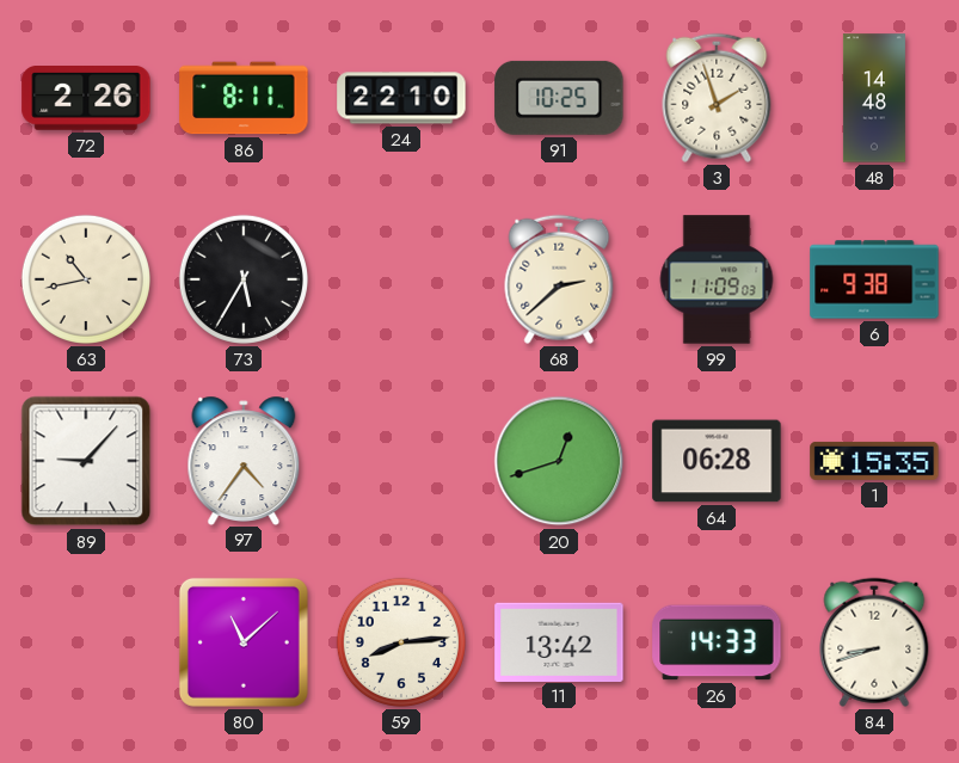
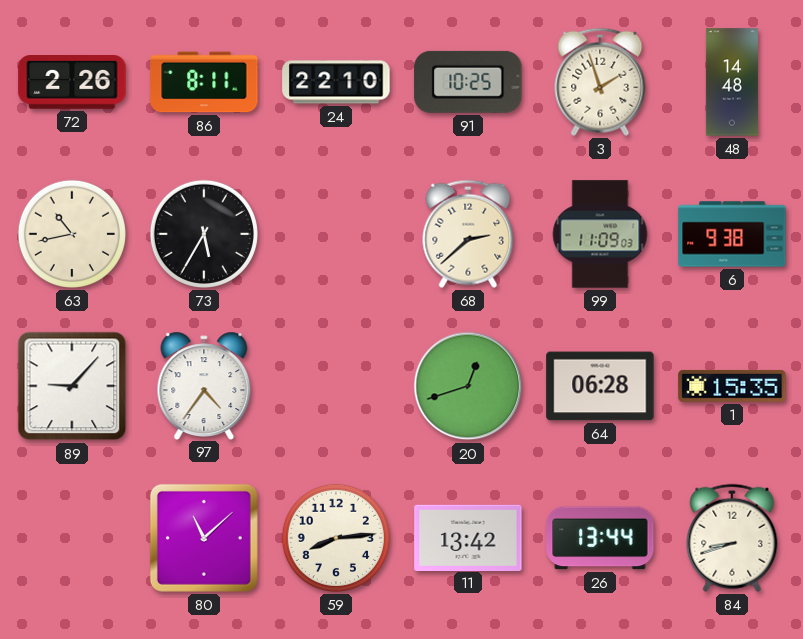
26: 14:33 -> 13:44
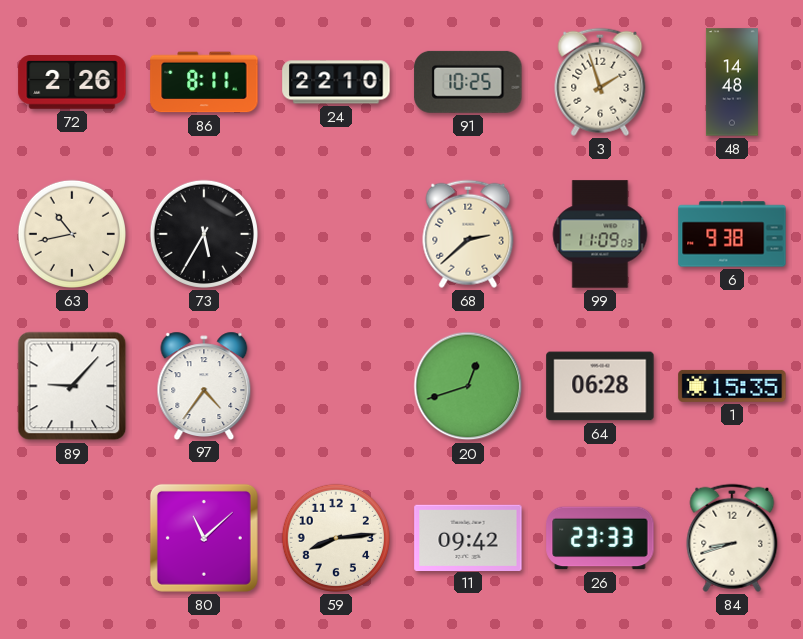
11: 13:42 -> 09:42
26: 13:44 -> 23:33
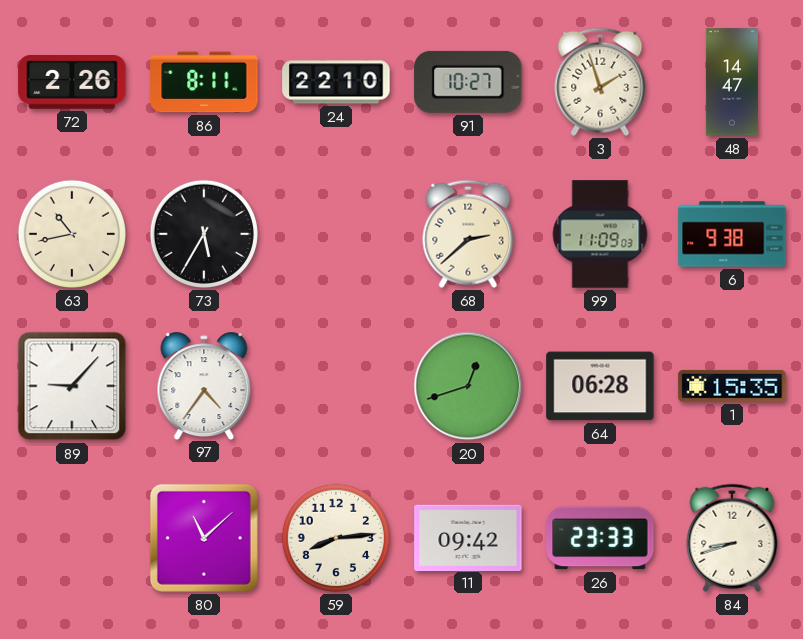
91: 10:25 -> 10:27
48: 14:48 -> 14:47
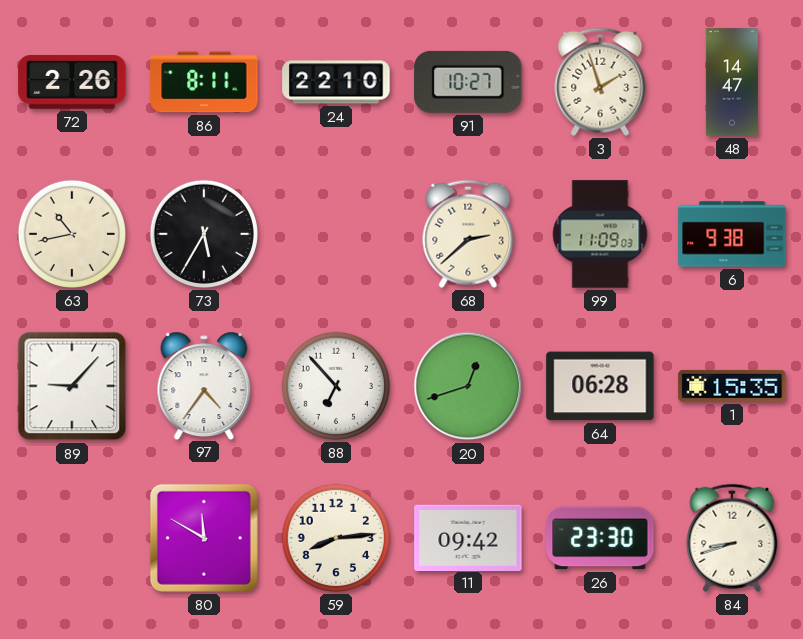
88: none -> 6:53
80: 11:08 -> 11:50
26: 23:33 -> 23:30
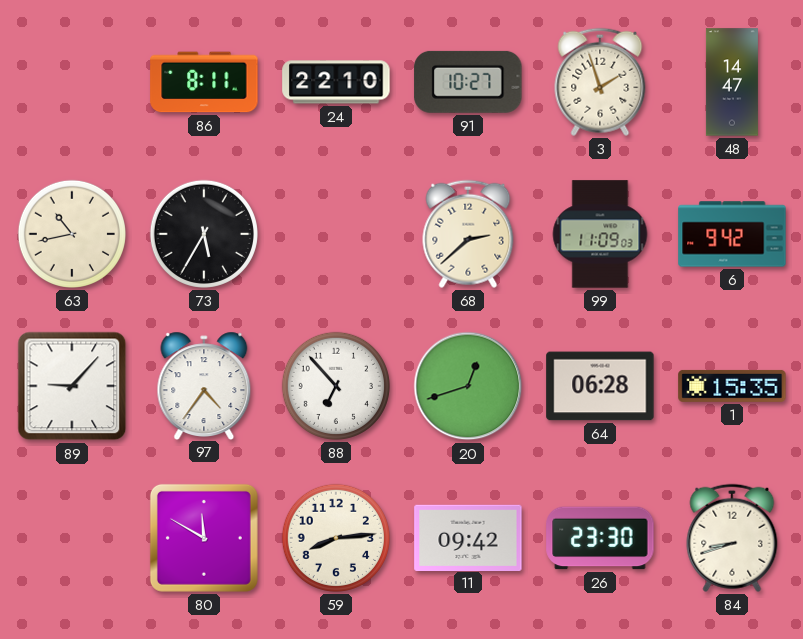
72: 2:26 -> none
6: 9:38 -> 9:42
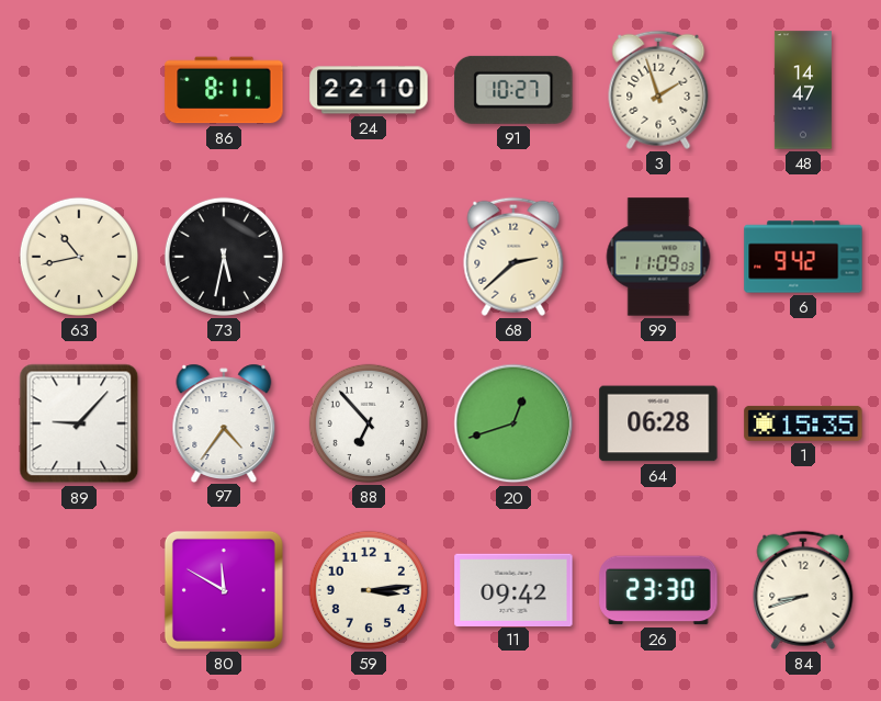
73: 5:35 -> 5:32
59: 8:14 -> 3:14
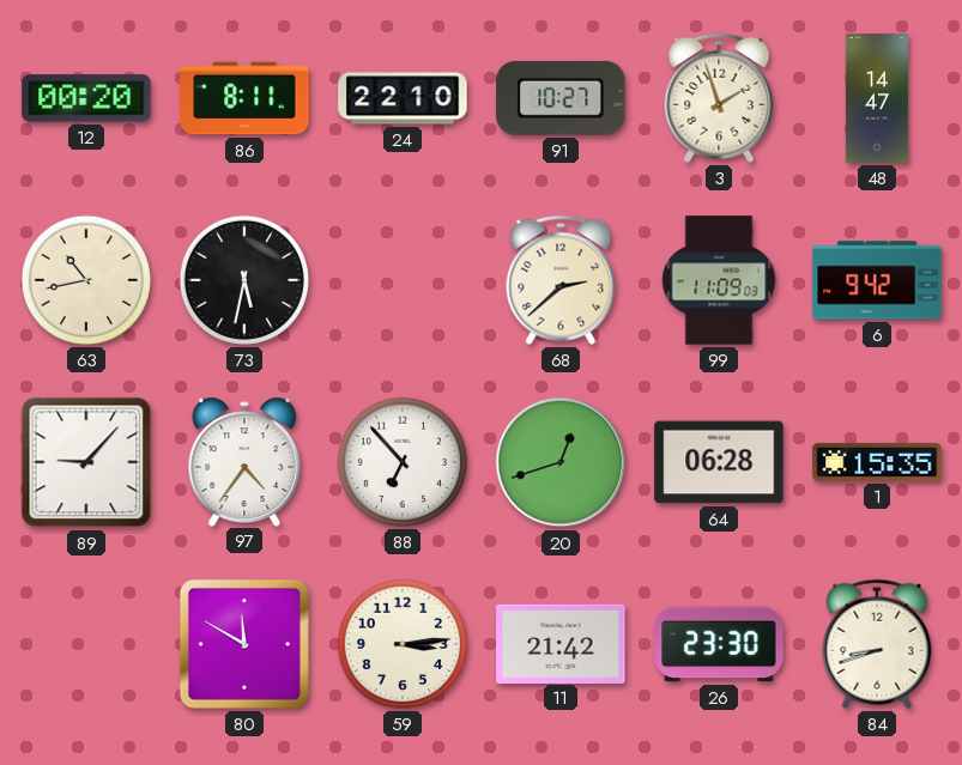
12: none -> 00:20
11: 09:42 -> 21:42
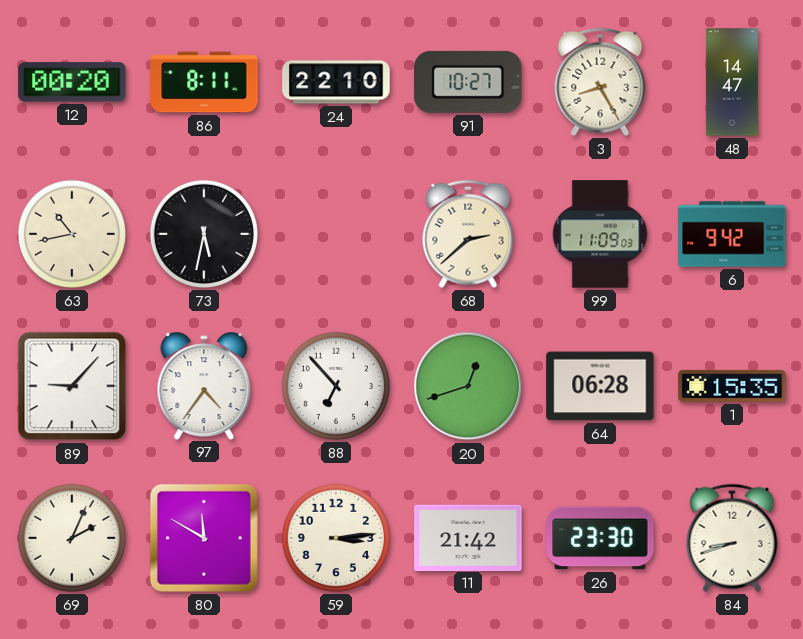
3: 1:57 -> 8:25
69: none -> 2:04
